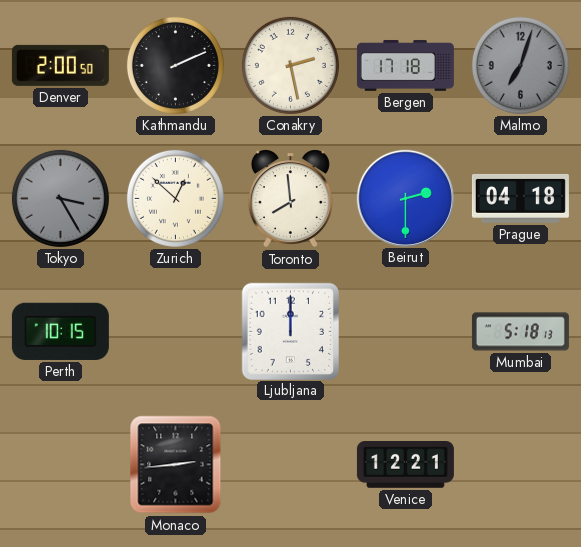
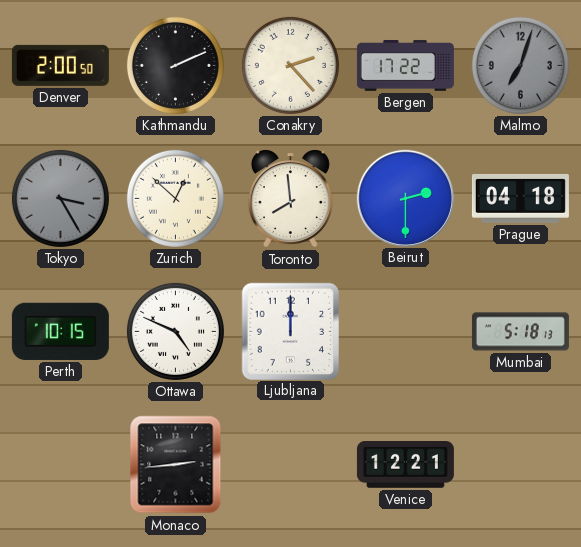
Conakry: 2:28 -> 2:23
Bergen: 17:18 -> 17:22
Ottawa: none -> 4:49
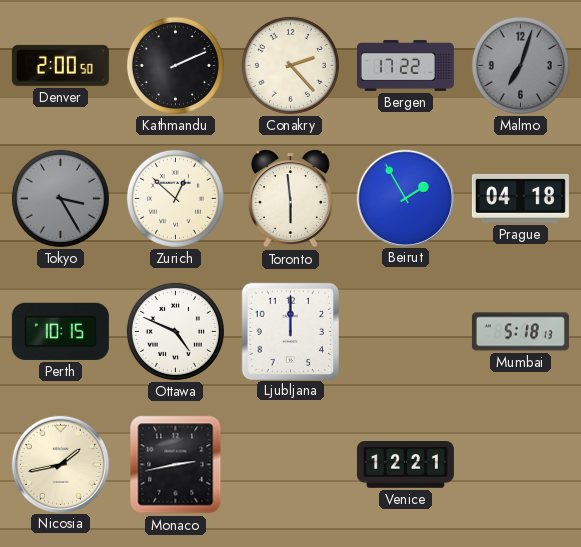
Toronto: 7:59 -> 5:59
Beirut: 2:30 -> 1:55
Nicosia: none -> 1:43
Monaco: 2:44 -> 2:43
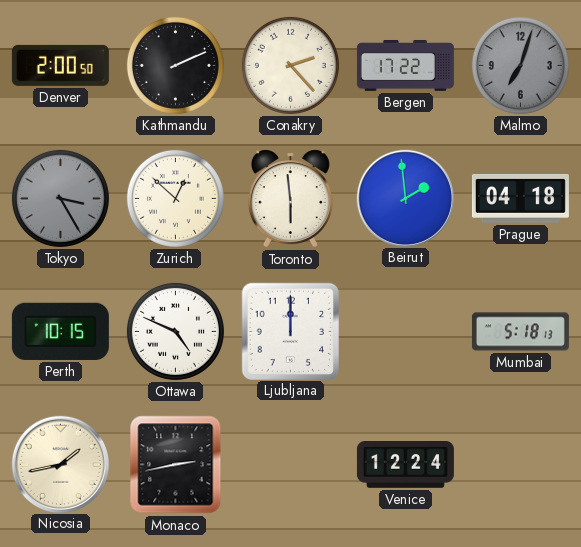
Beirut: 1:55 -> 1:59
Venice: 12:21 -> 12:24
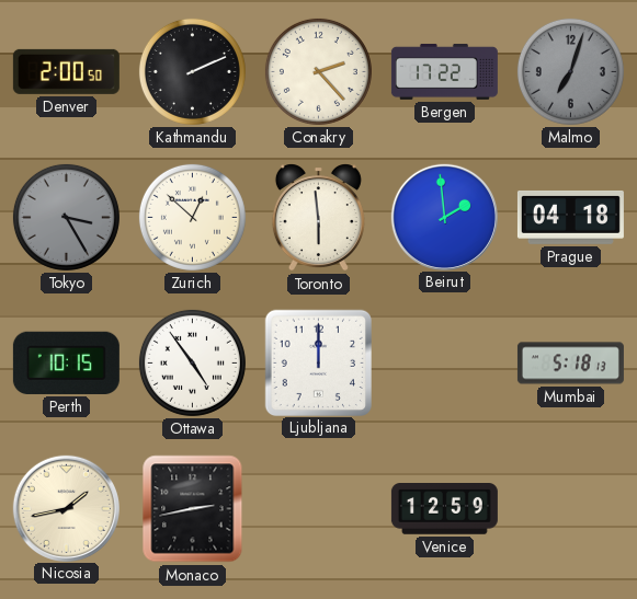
Ottawa: 4:49 -> 4:54
Venice: 12:24 -> 12:59
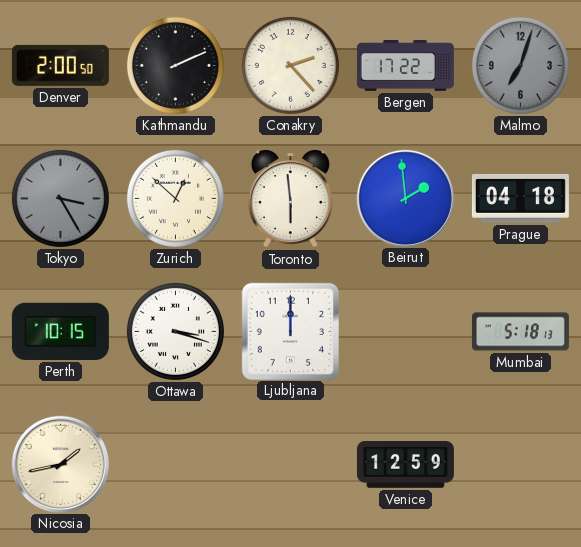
Ottawa: 4:54 -> 3:18
Monaco: 2:43 -> none
